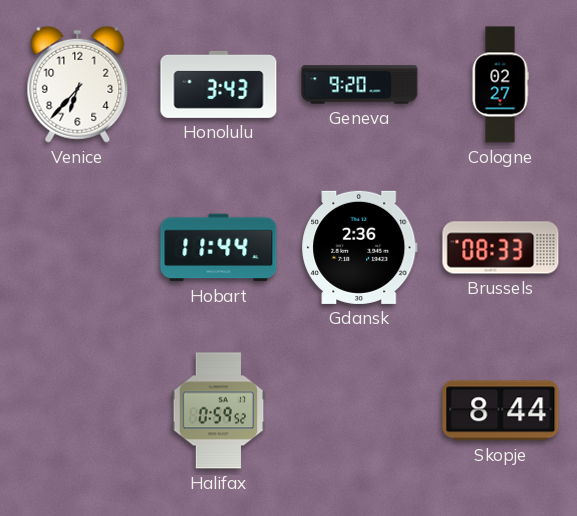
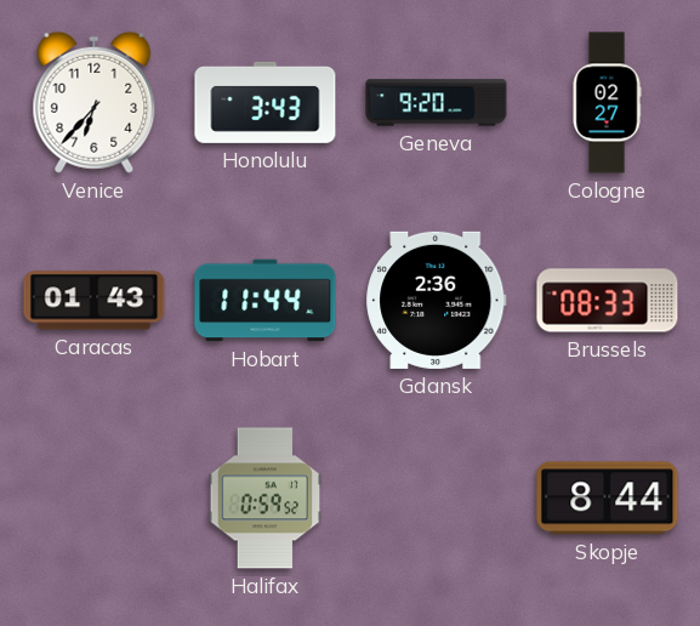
Caracas: none -> 01:43
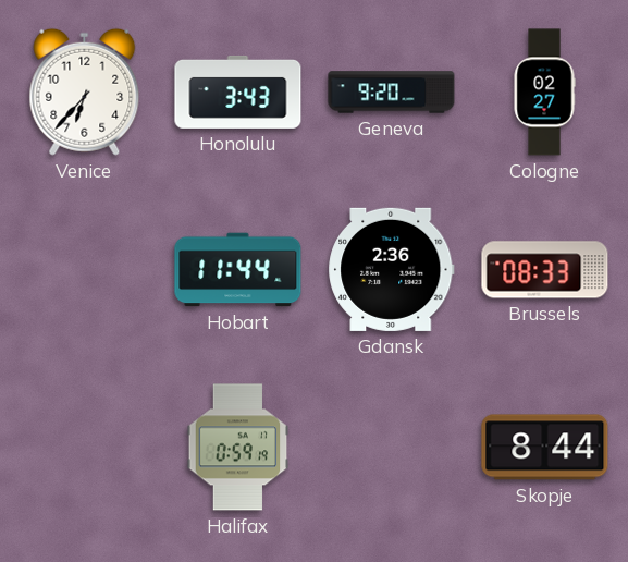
Caracas: 01:43 -> none
Halifax: 0:59:52 -> 0:59:19
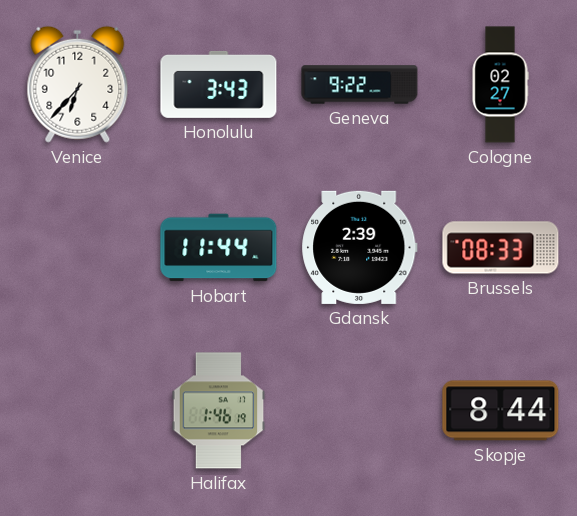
Geneva: 9:20 -> 9:22
Gdansk: 2:36 -> 2:39
Halifax: 0:59 -> 1:46
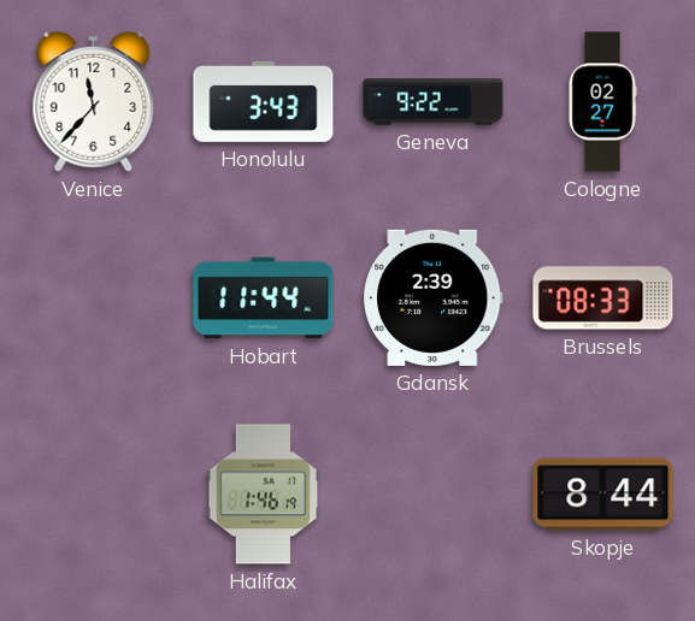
Venice: 6:37 -> 11:37
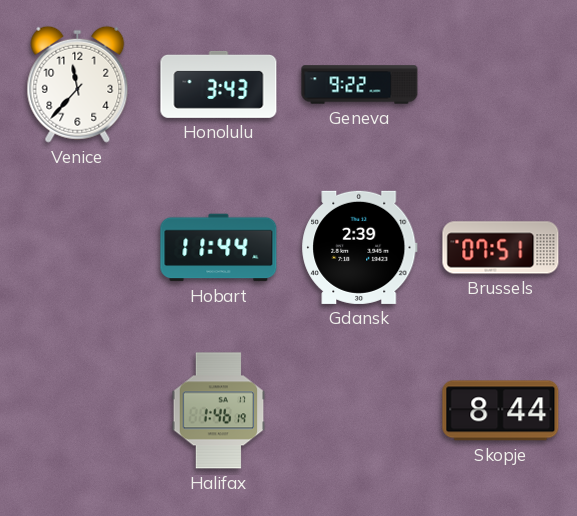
Cologne: 02:27 -> none
Brussels: 08:33 -> 07:51
